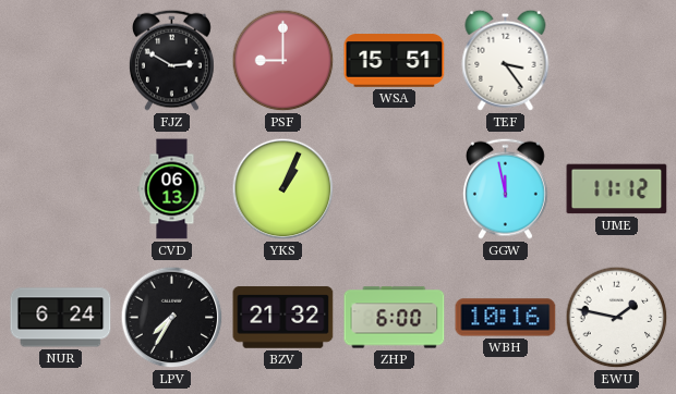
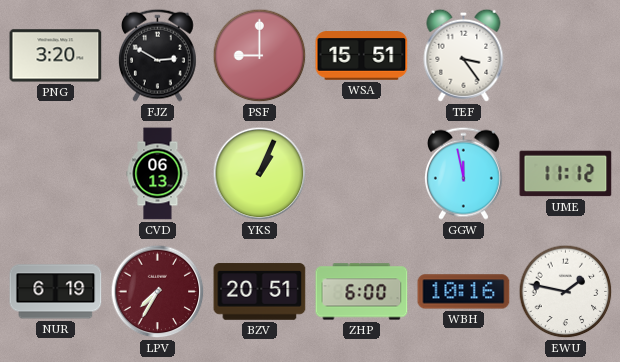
PNG: none -> 3:20
NUR: 6:24 -> 6:19
LPV dial: black -> burgundy
BZV: 21:32 -> 20:51
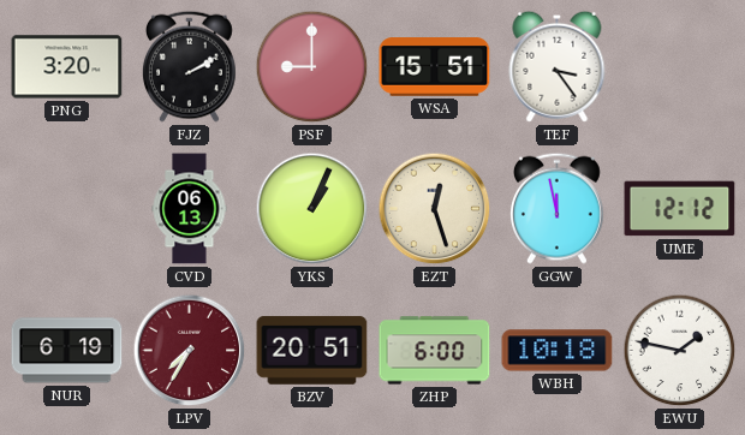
FJZ: 2:50 -> 2:10
EZT: none -> 12:27
UME: 11:12 -> 12:12
WBH: 10:16 -> 10:18
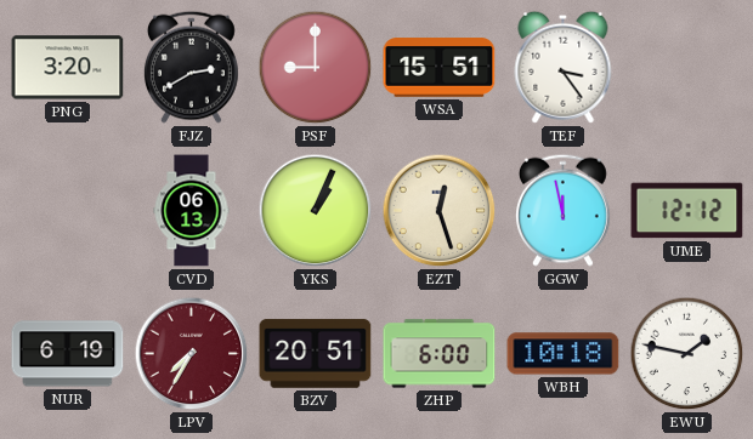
FJZ: 2:10 -> 2:40
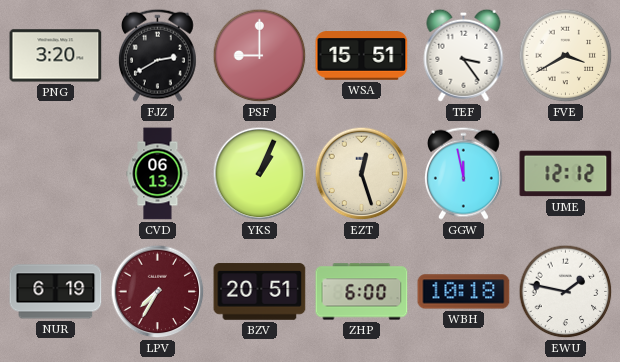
FVE: none -> 3:40
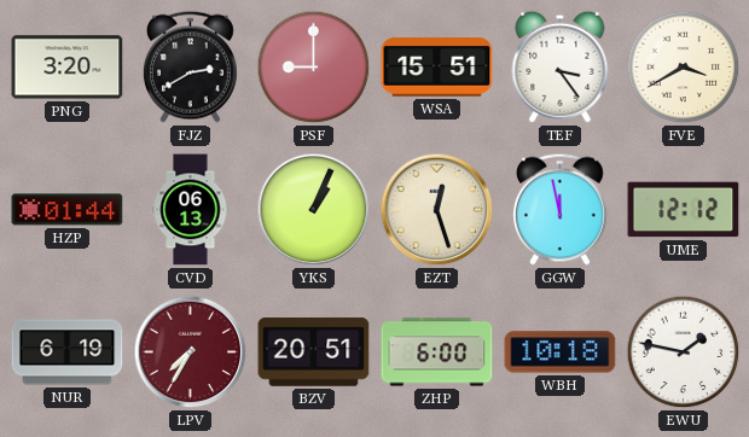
HZP: none -> 01:44
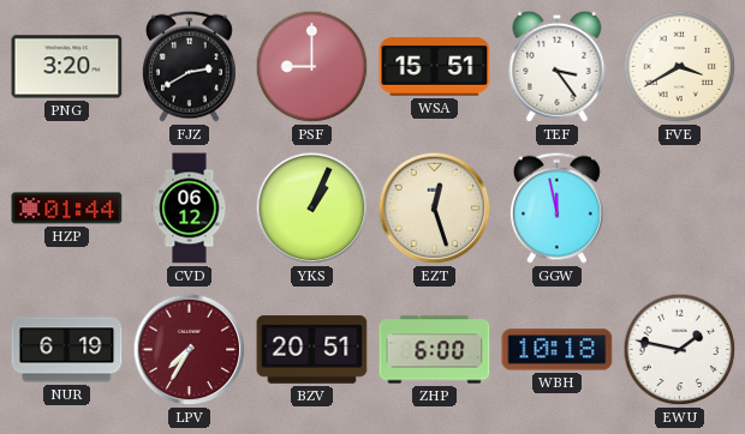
CVD: 06:13 -> 06:12
UME: 12:12 -> none
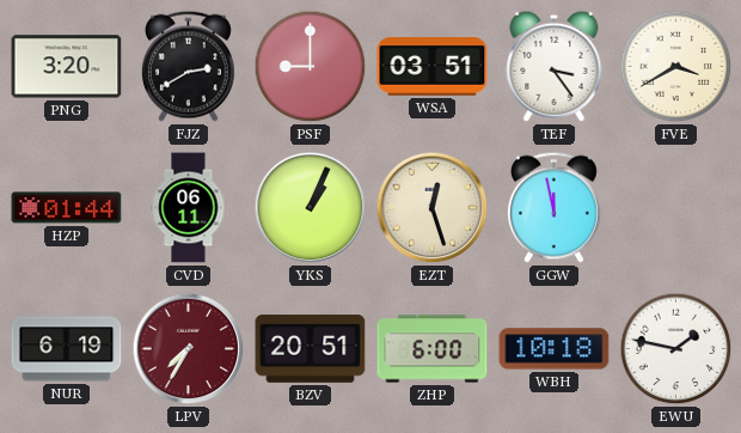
WSA: 15:51 -> 03:51
CVD: 06:12 -> 06:11
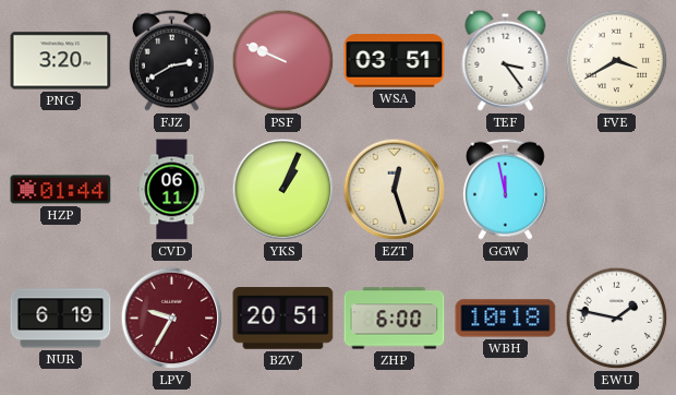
PSF: 9:00 -> 9:49
LPV: 7:35 -> 9:35
